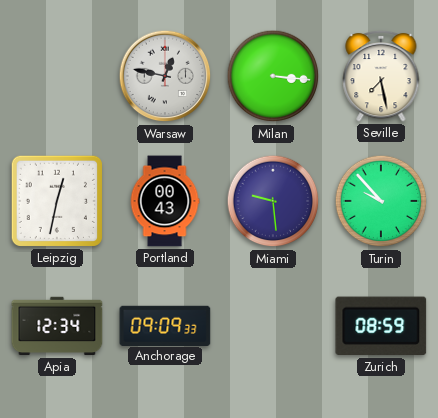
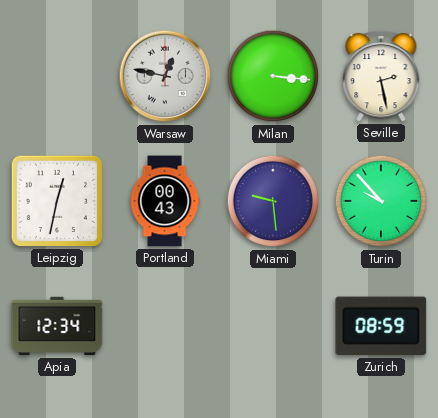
Seville: 7:28 -> 2:28
Anchorage: 09:09 -> none
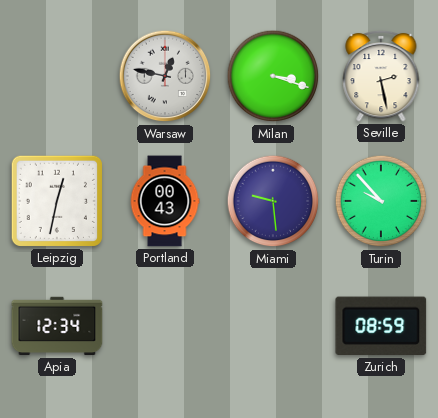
Milan: 3:16 -> 3:18
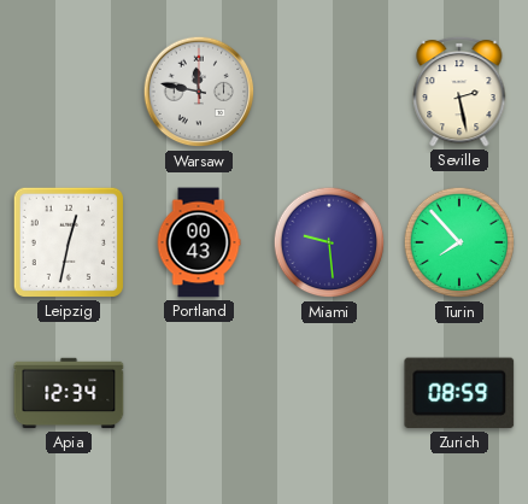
Warsaw: 12:47 -> 11:47
Milan: 3:18 -> none
Turin: 9:53 -> 7:53
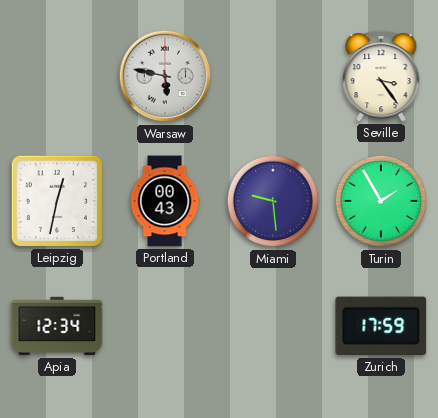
Warsaw: 11:47 -> 5:47
Seville: 2:28 -> 3:24
Turin: 7:53 -> 1:55
Zurich: 08:59 -> 17:59
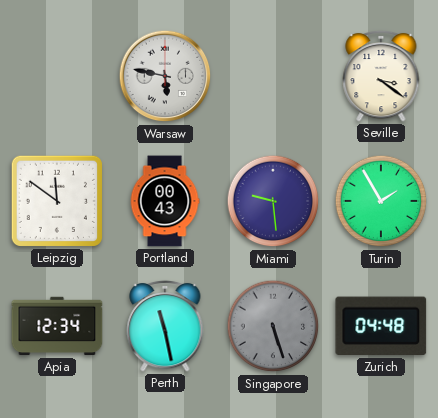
Seville: 3:24 -> 3:21
Leipzig: 12:32 -> 11:51
Perth: none -> 11:28
Singapore: none -> 5:27
Zurich: 17:59 -> 04:48
